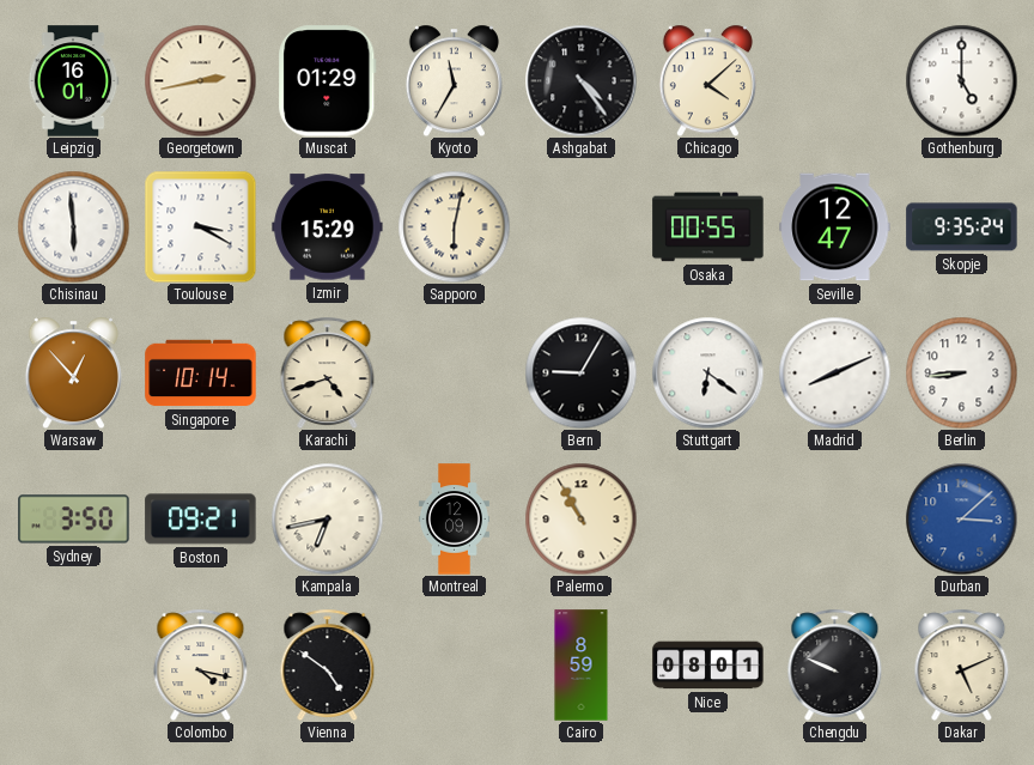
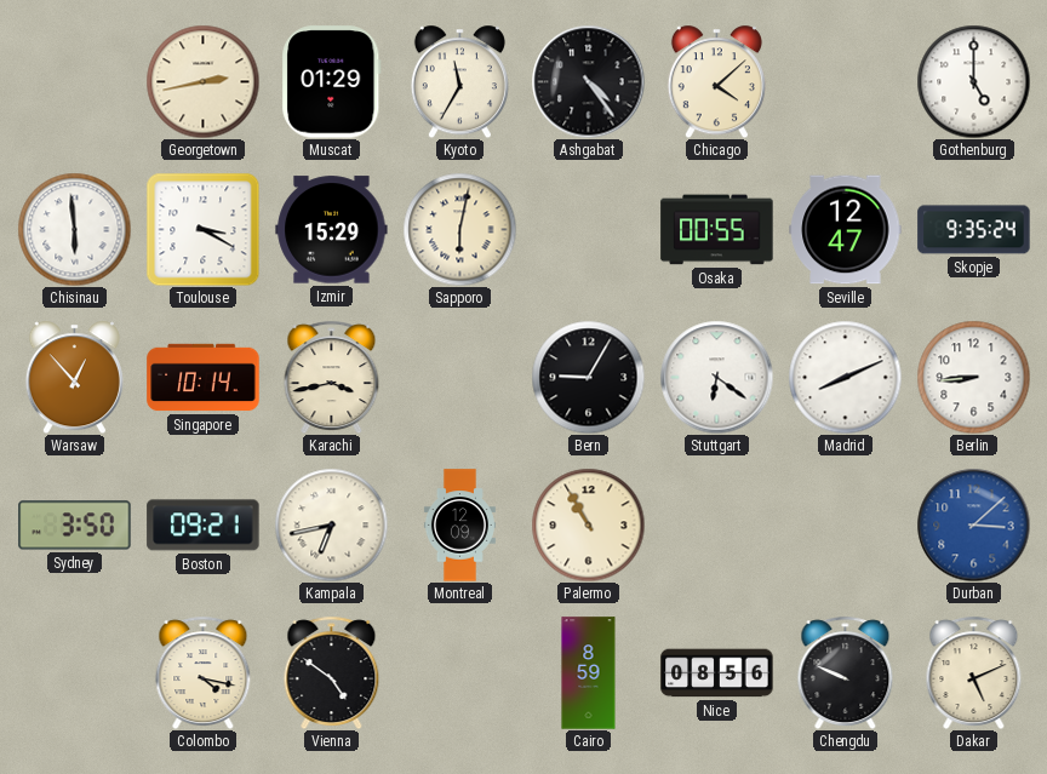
Leipzig: 16:01 -> none
Karachi: 4:42 -> 3:43
Nice: 08:01 -> 08:56
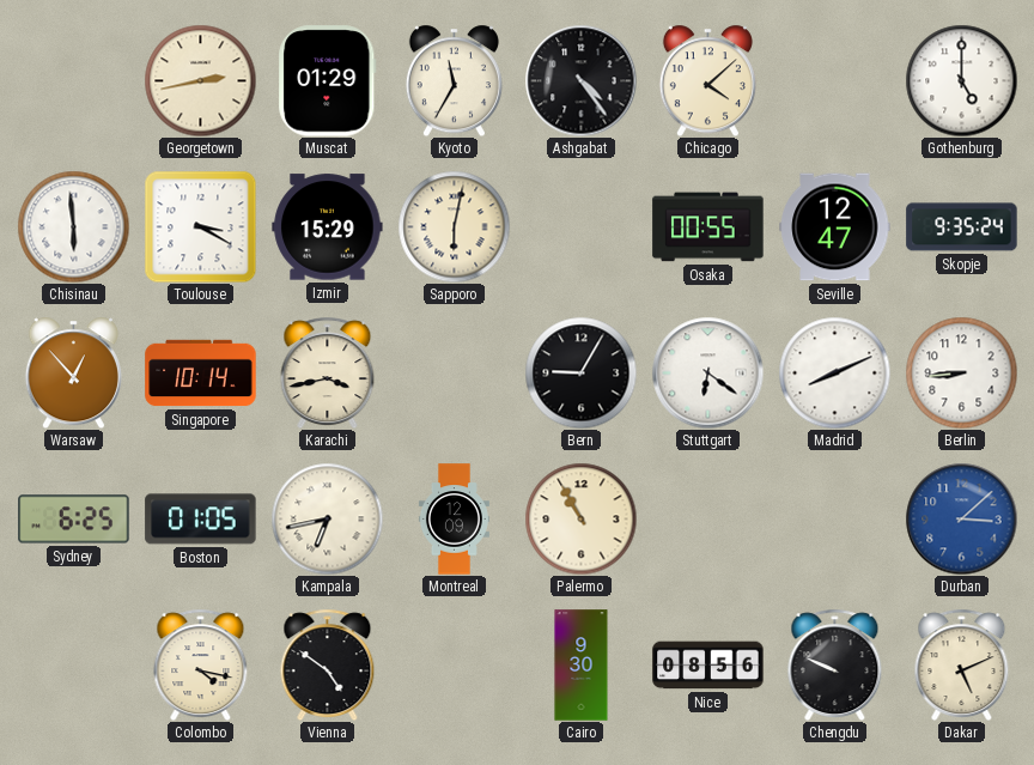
Sydney: 3:50 -> 6:25
Boston: 09:21 -> 01:05
Cairo: 8:59 -> 9:30
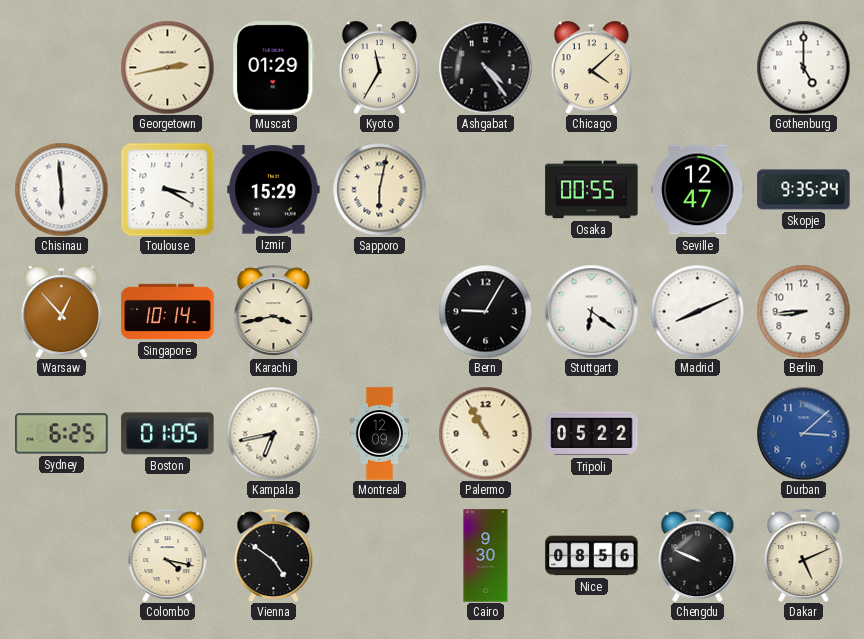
Tripoli: none -> 05:22
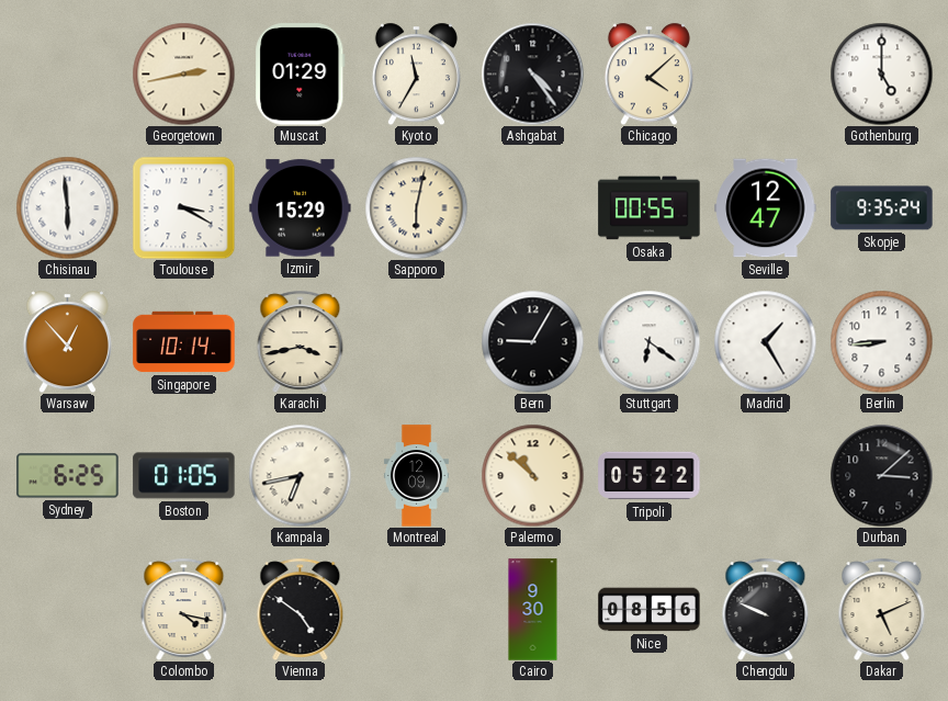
Madrid: 8:11 -> 1:25
Palermo: 10:55 -> 10:52
Durban dial: blue -> black
